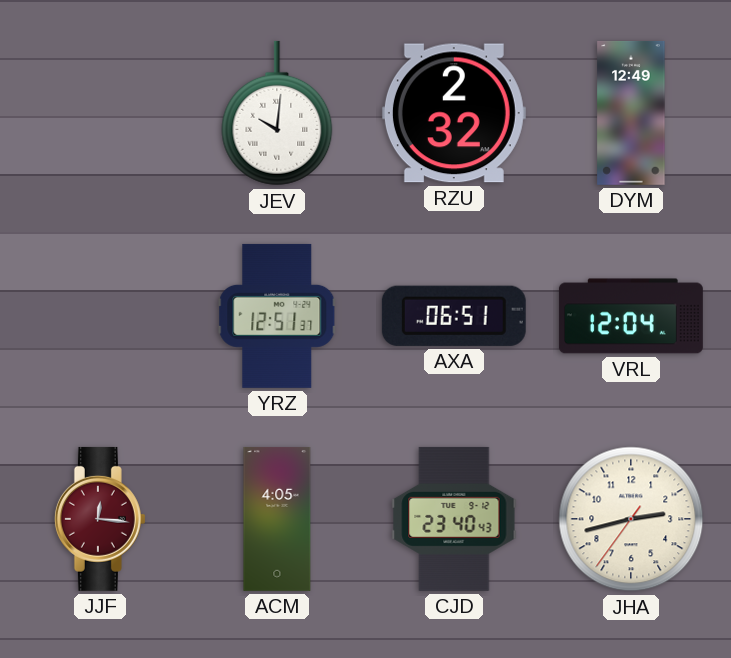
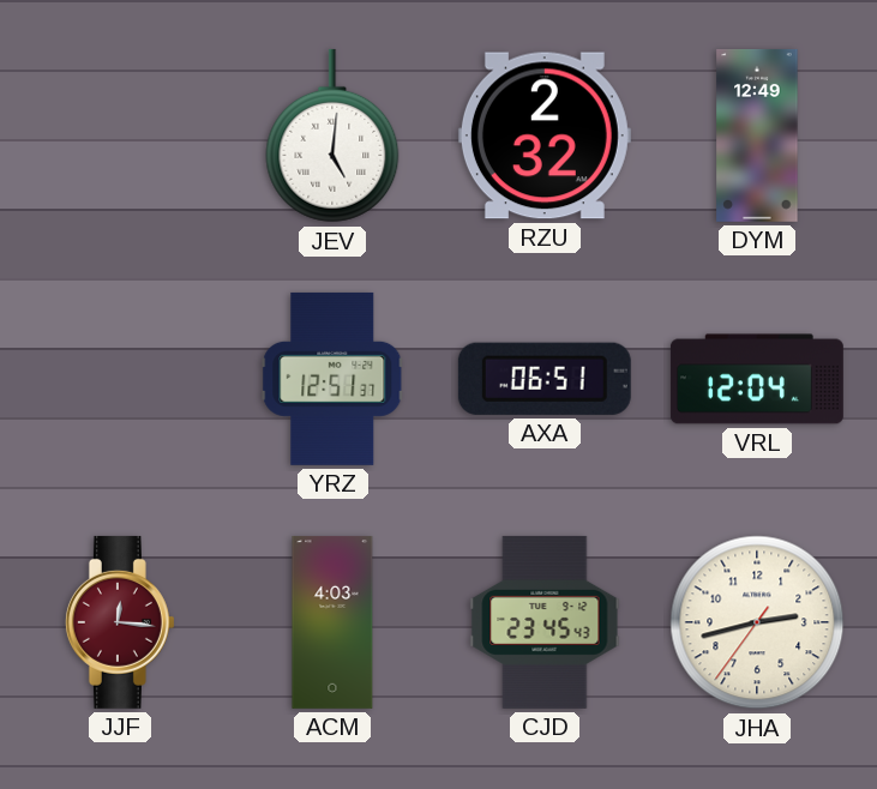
JEV: 10:01 -> 5:01
ACM: 4:05 -> 4:03
CJD: 23:40 -> 23:45
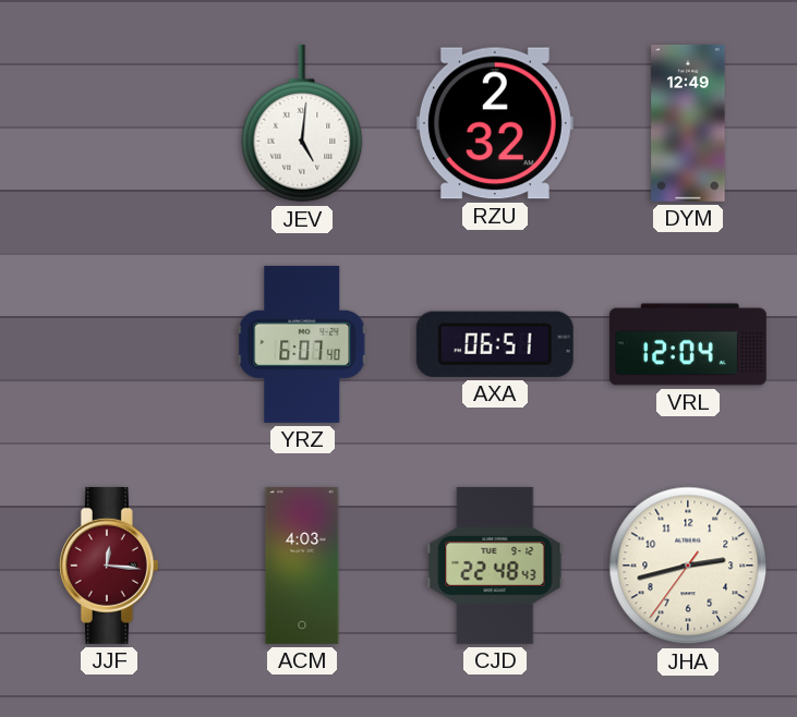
YRZ: 12:51 -> 6:07
CJD: 23:45 -> 22:48
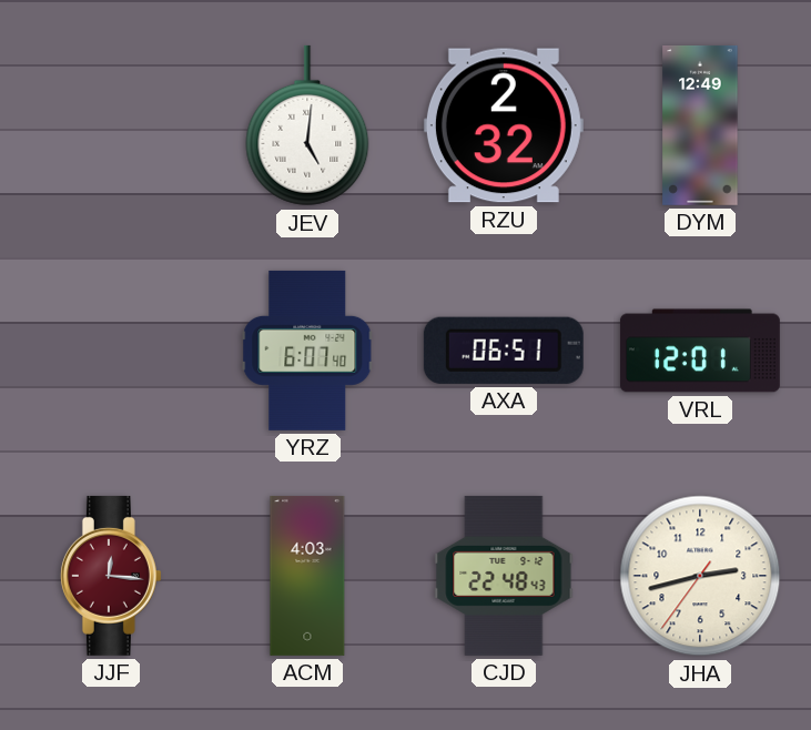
VRL: 12:04 -> 12:01
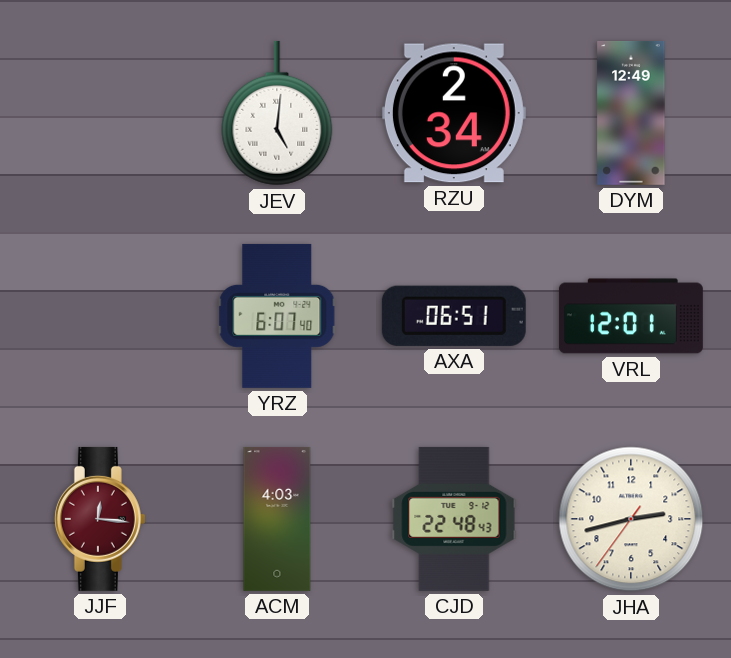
RZU: 2:32 -> 2:34
